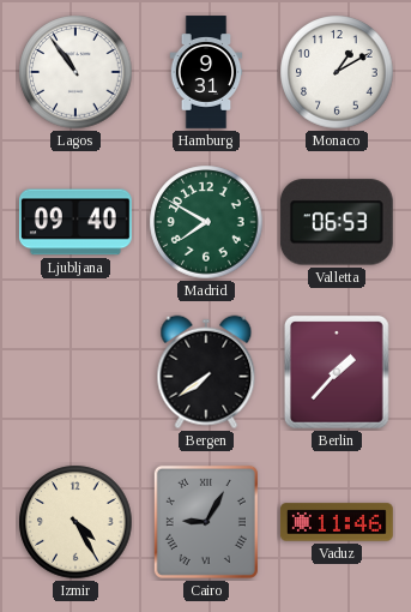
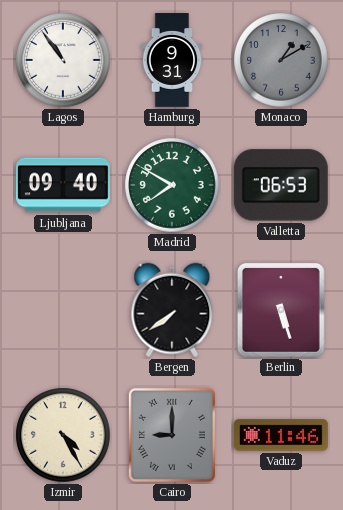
Monaco dial: white -> grey
Berlin: 1:37 -> 5:27
Cairo: 9:05 -> 9:00
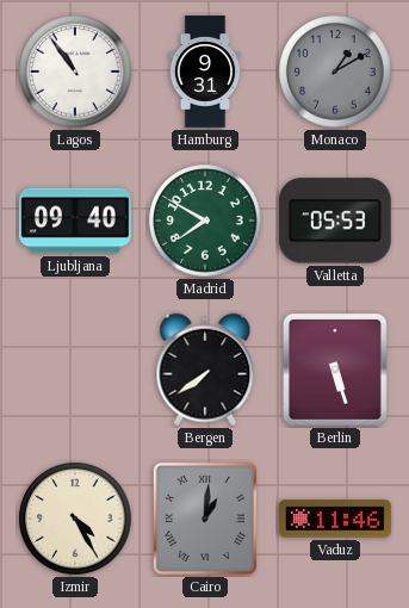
Valletta: 06:53 -> 05:53
Cairo: 9:00 -> 1:01
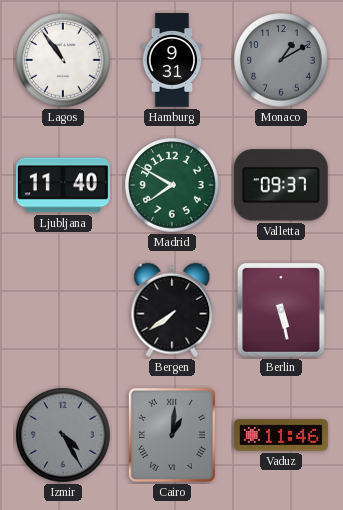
Ljubljana: 09:40 -> 11:40
Valletta: 05:53 -> 09:37
Berlin: 5:27 -> 5:28
Izmir dial: cream -> grey
